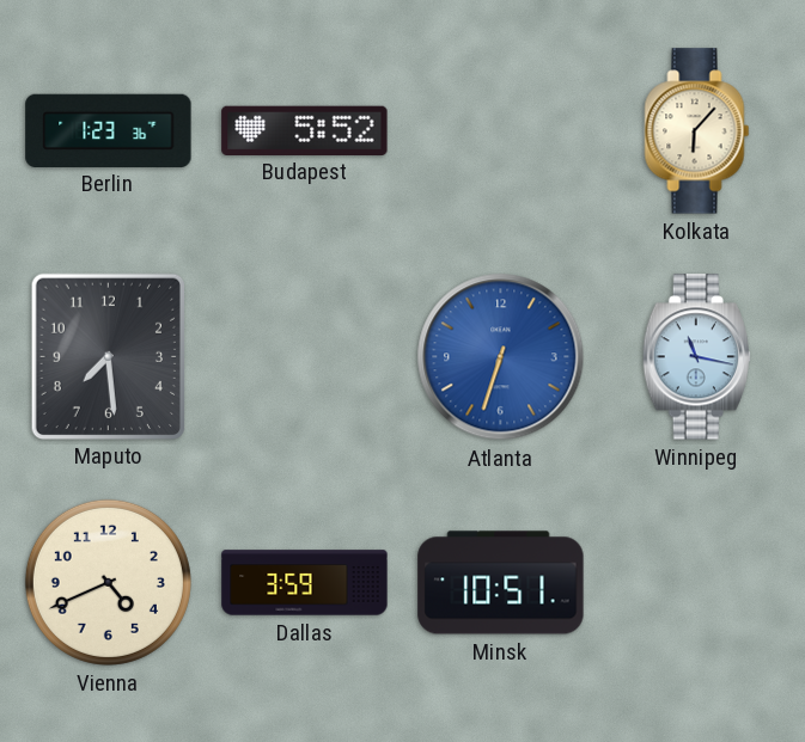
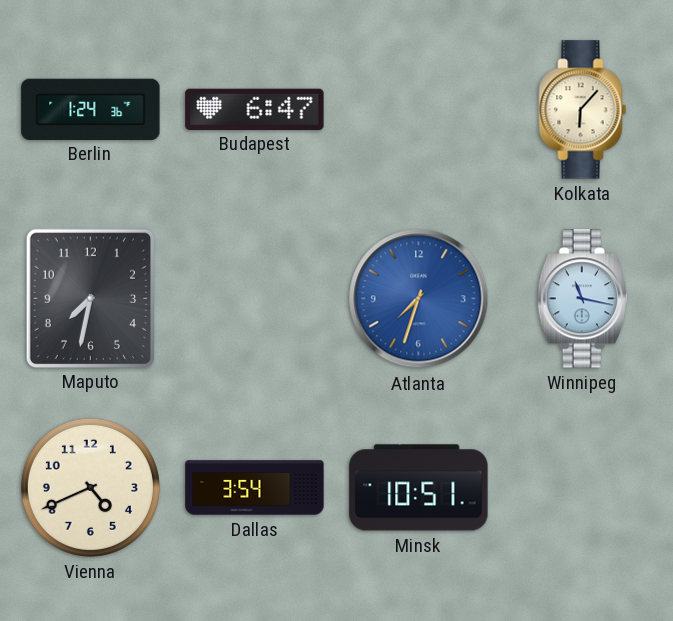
Berlin: 1:23 -> 1:24
Budapest: 5:52 -> 6:47
Maputo: 7:29 -> 7:32
Atlanta: 6:33 -> 7:33
Dallas: 3:59 -> 3:54
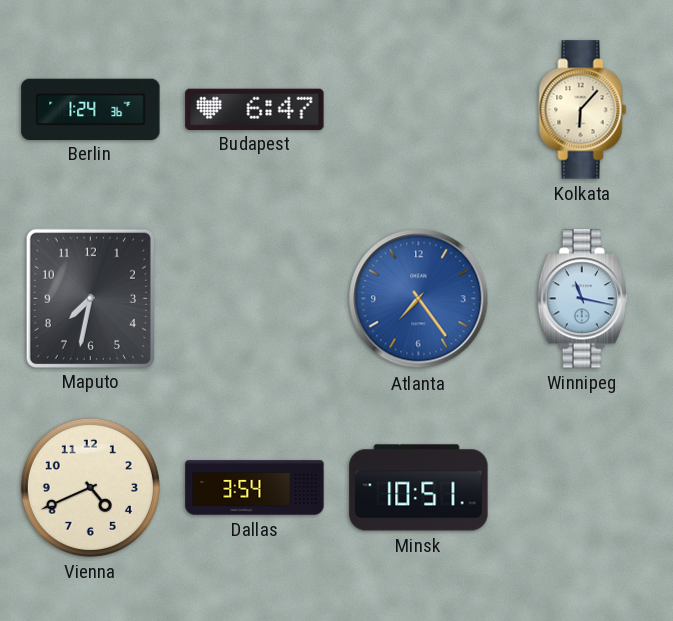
Atlanta: 7:33 -> 7:24
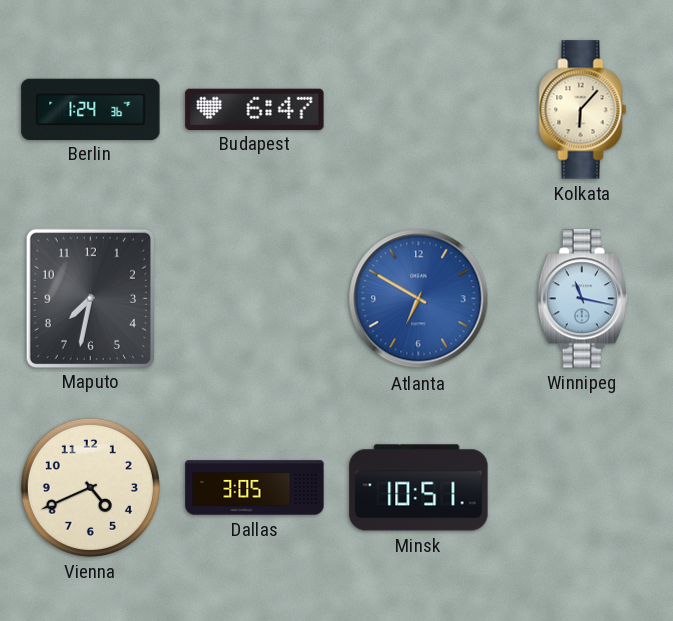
Atlanta: 7:24 -> 6:50
Dallas: 3:54 -> 3:05
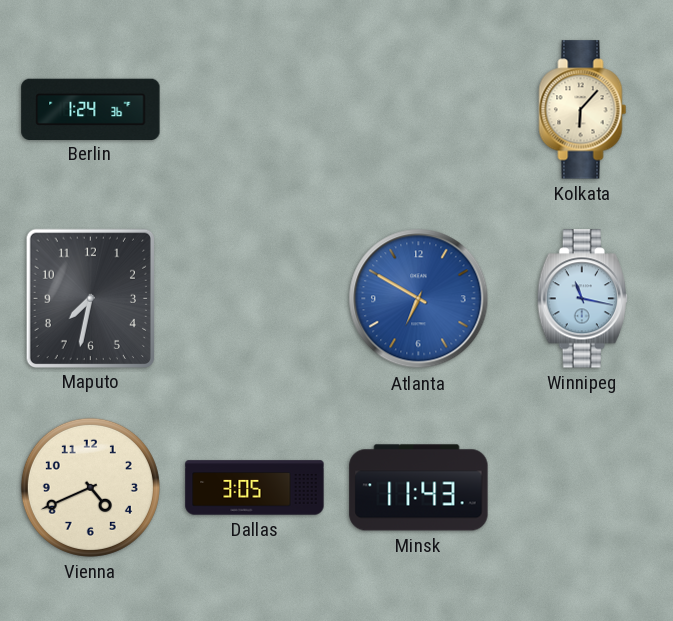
Budapest: 6:47 -> none
Minsk: 10:51 -> 11:43
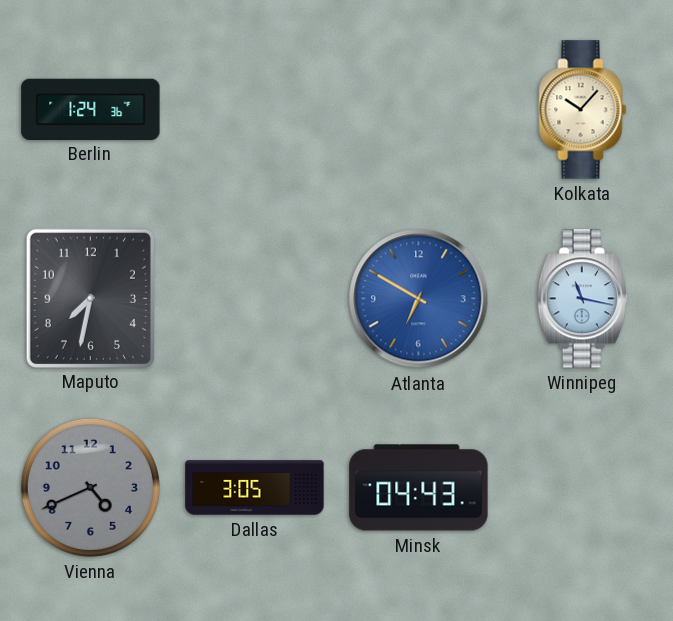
Kolkata: 6:07 -> 10:07
Vienna dial: cream -> grey
Minsk: 11:43 -> 04:43
